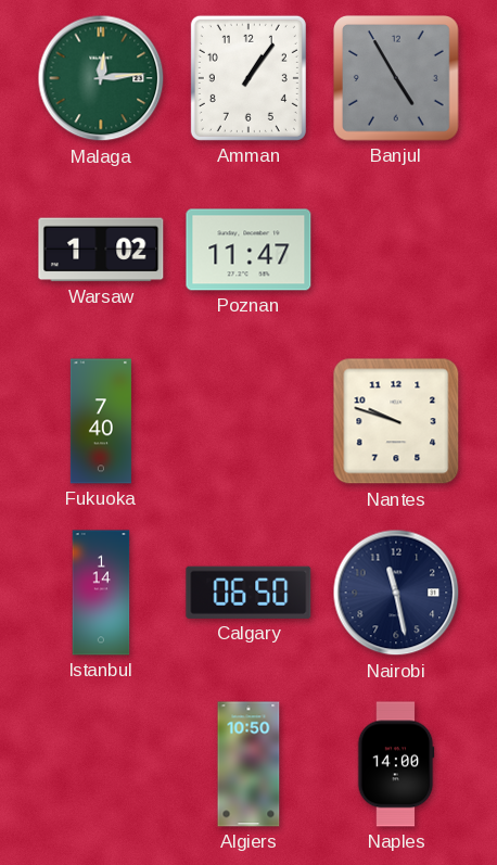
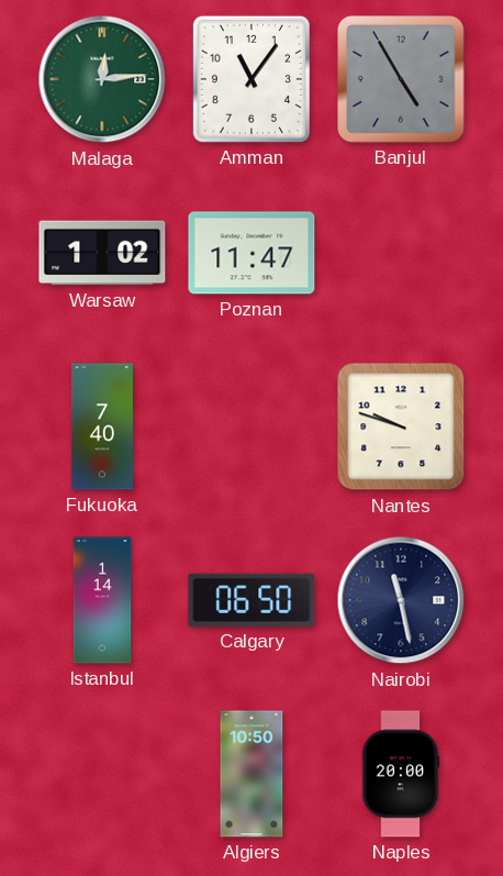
Amman: 1:06 -> 11:06
Naples: 14:00 -> 20:00
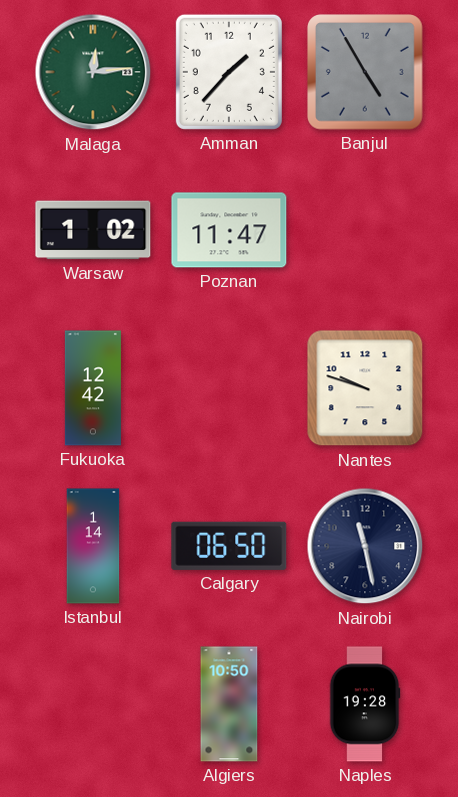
Amman: 11:06 -> 1:37
Fukuoka: 7:40 -> 12:42
Naples: 20:00 -> 19:28
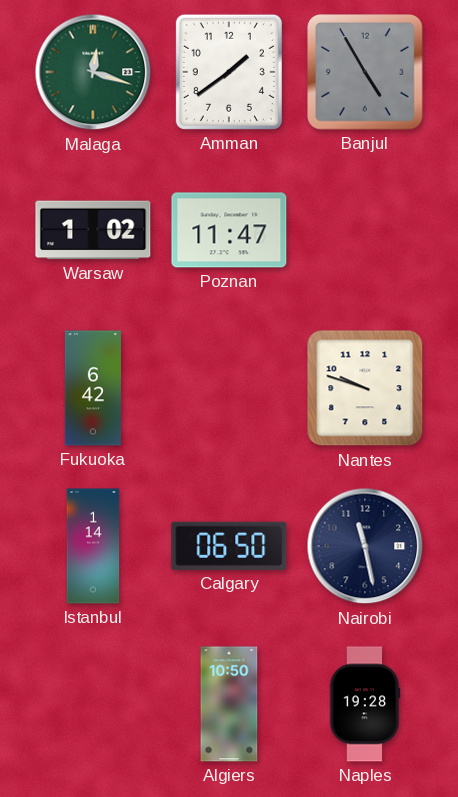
Malaga: 12:14 -> 12:18
Amman: 1:37 -> 1:39
Fukuoka: 12:42 -> 6:42
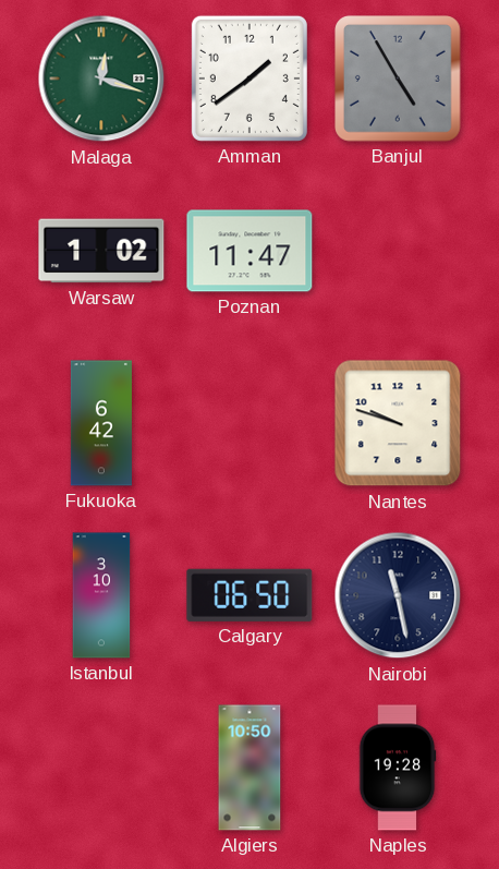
Istanbul: 1:14 -> 3:10
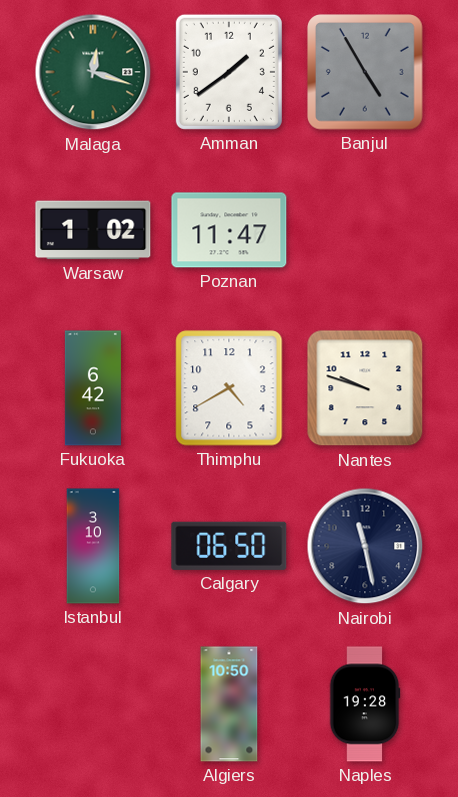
Thimphu: none -> 4:40
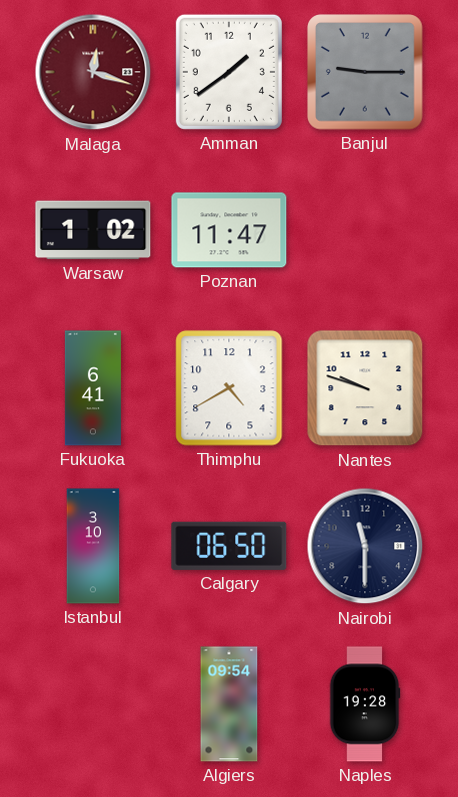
Malaga dial: green -> burgundy
Banjul: 4:55 -> 9:15
Fukuoka: 6:42 -> 6:41
Nairobi: 11:28 -> 11:30
Algiers: 10:50 -> 09:54
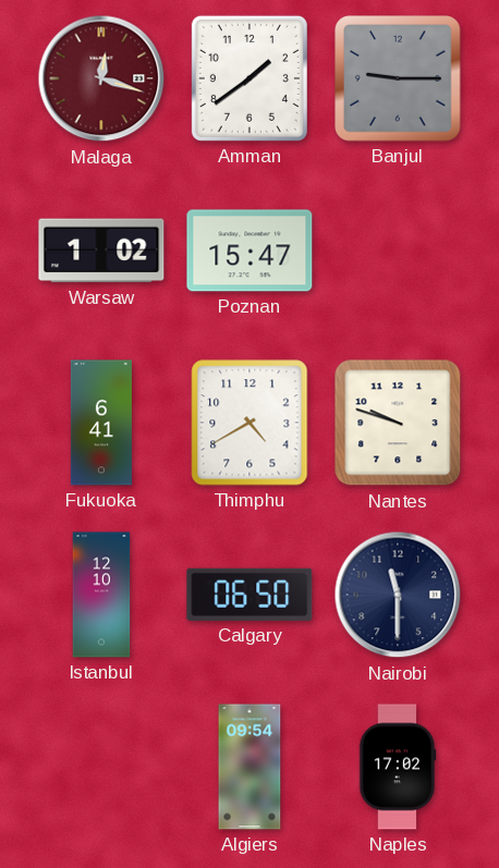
Poznan: 11:47 -> 15:47
Istanbul: 3:10 -> 12:10
Naples: 19:28 -> 17:02
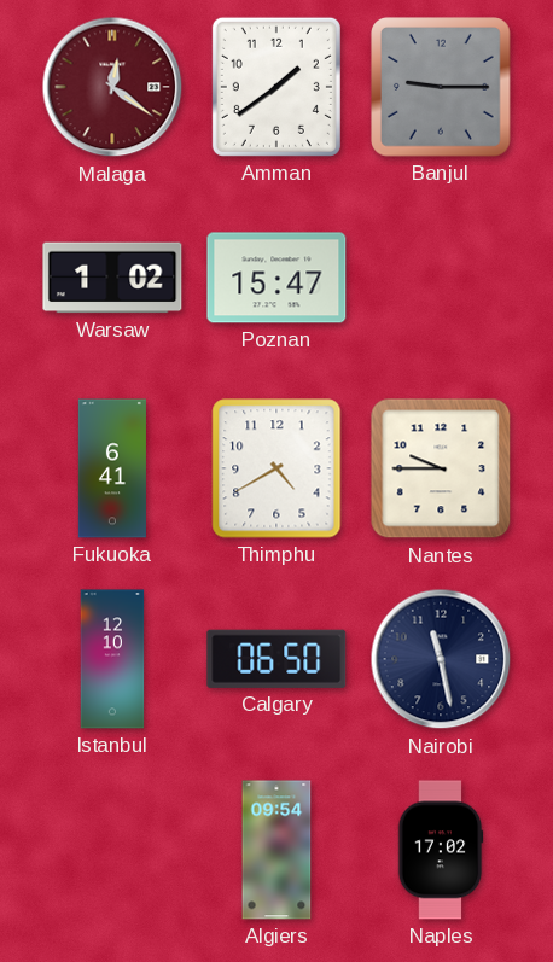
Malaga: 12:18 -> 12:21
Nantes: 9:48 -> 9:45
Nairobi: 11:30 -> 11:28
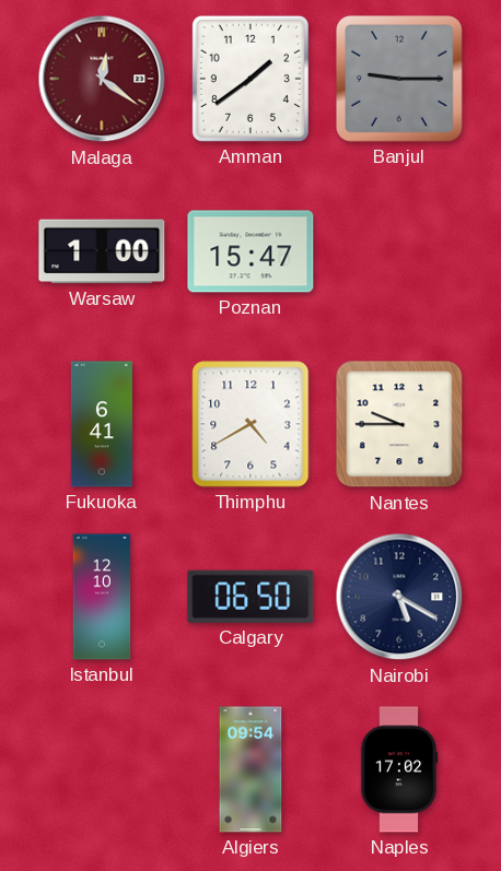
Warsaw: 1:02 -> 1:00
Nairobi: 11:28 -> 5:20
